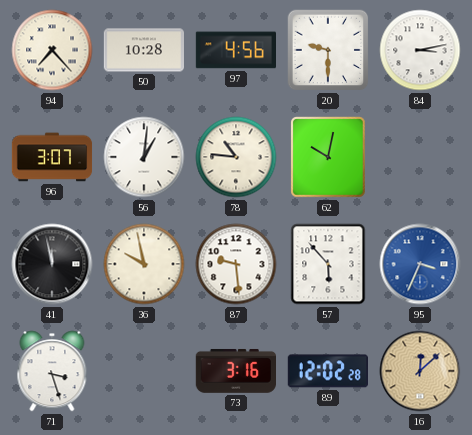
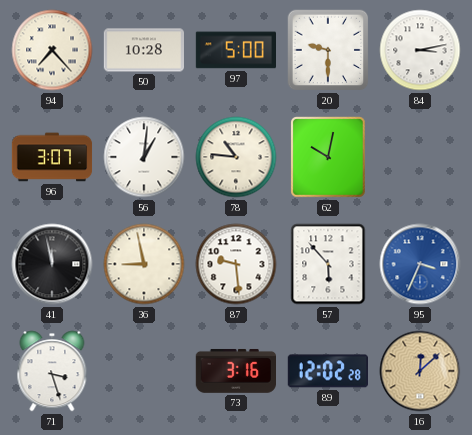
97: 4:56 -> 5:00
36: 9:58 -> 8:58
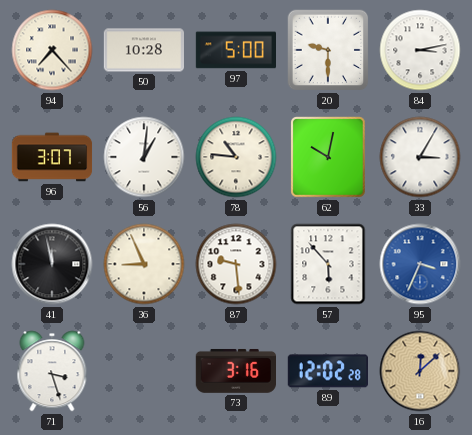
33: none -> 3:05
36: 8:58 -> 8:56
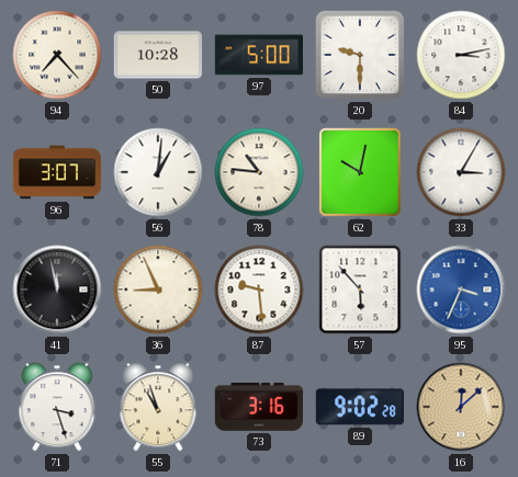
55: none -> 10:57
89: 12:02 -> 9:02
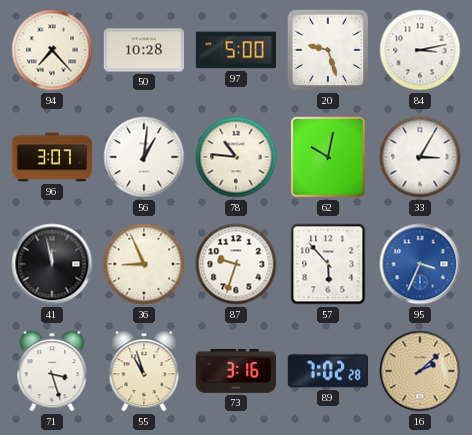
20: 9:30 -> 9:27
87: 9:29 -> 9:33
89: 9:02 -> 7:02
16: 12:08 -> 2:08
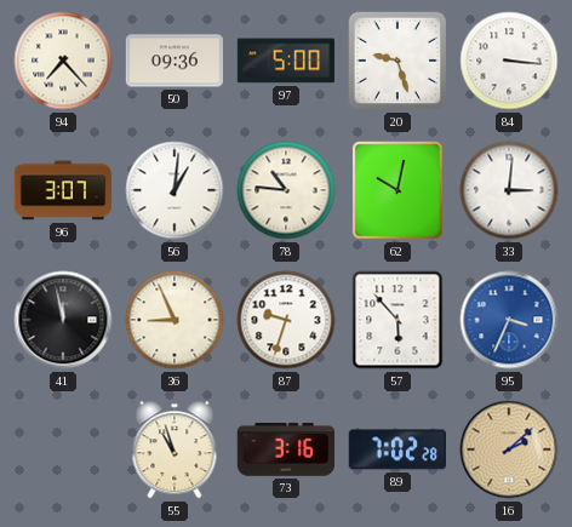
50: 10:28 -> 09:36
84: 3:13 -> 3:16
33: 3:05 -> 3:01
71: 3:27 -> none
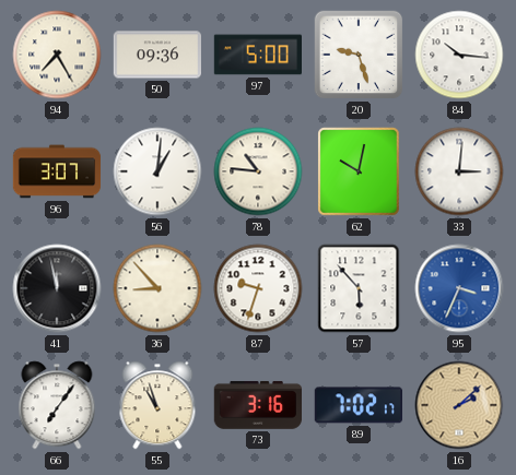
94: 7:23 -> 7:25
84: 3:16 -> 10:16
36: 8:56 -> 8:53
66: none -> 7:06
89: 7:02:28 -> 7:02:17
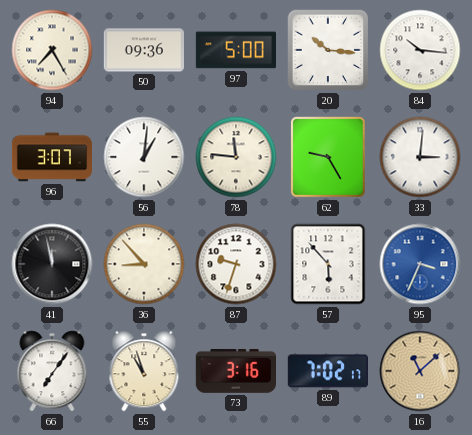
20: 9:27 -> 10:16
78: 10:46 -> 11:46
62: 10:02 -> 9:25
16: 2:08 -> 11:08
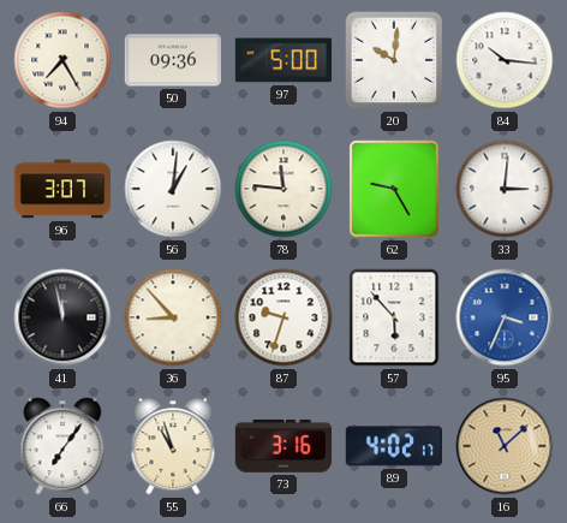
20: 10:16 -> 10:01
89: 7:02 -> 4:02
